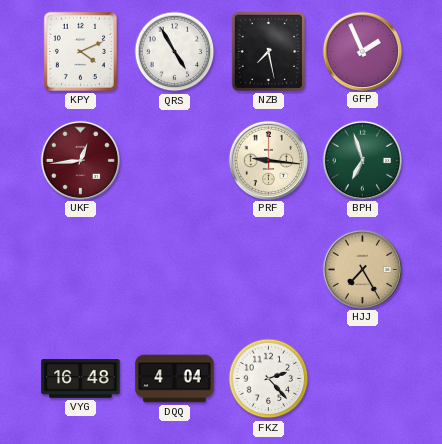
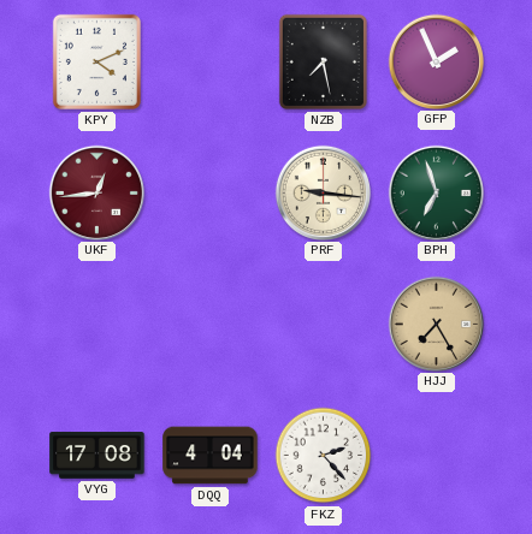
QRS: 4:55 -> none
VYG: 16:48 -> 17:08
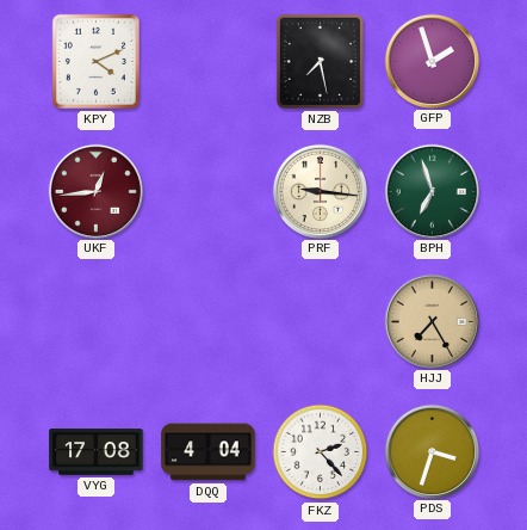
GFP: 1:56 -> 1:57
PDS: none -> 3:33
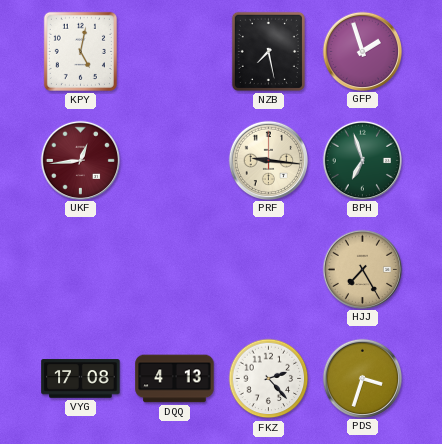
KPY: 4:11 -> 5:02
DQQ: 4:04 -> 4:13
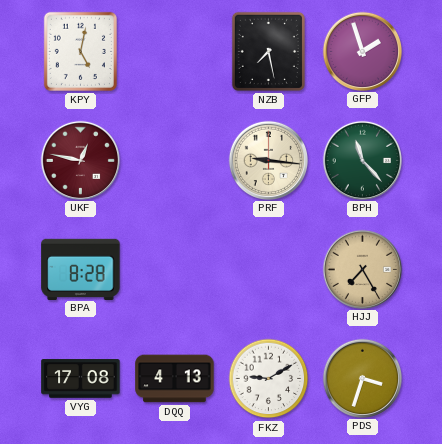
UKF: 12:44 -> 12:47
BPH: 6:57 -> 11:23
BPA: none -> 8:28
FKZ: 2:23 -> 9:10
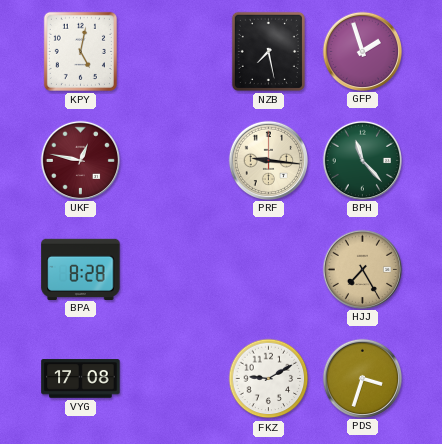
DQQ: 4:13 -> none
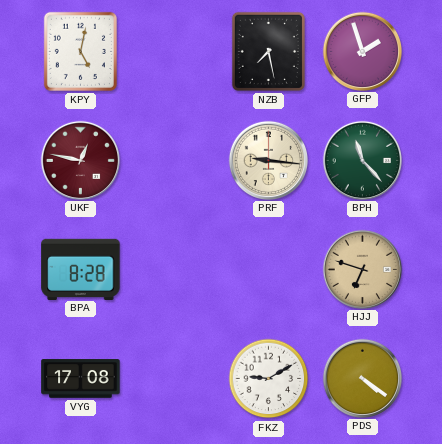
HJJ: 7:25 -> 6:48
PDS: 3:33 -> 4:21
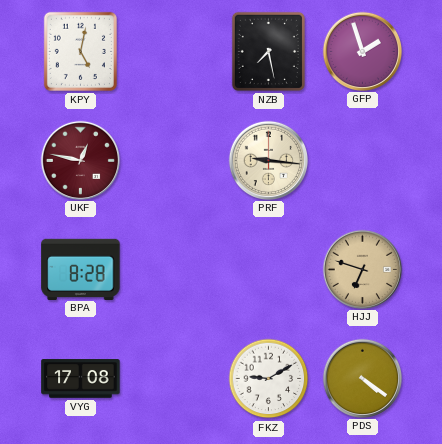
BPH: 11:23 -> none
